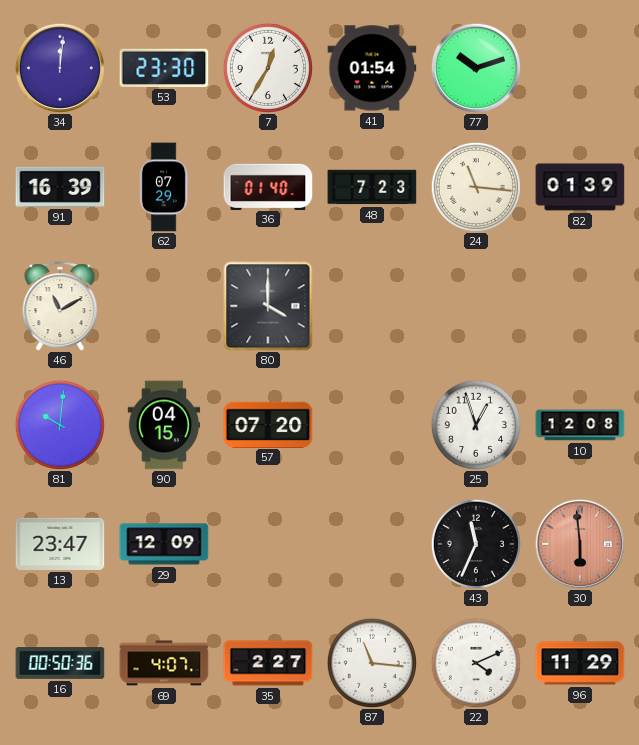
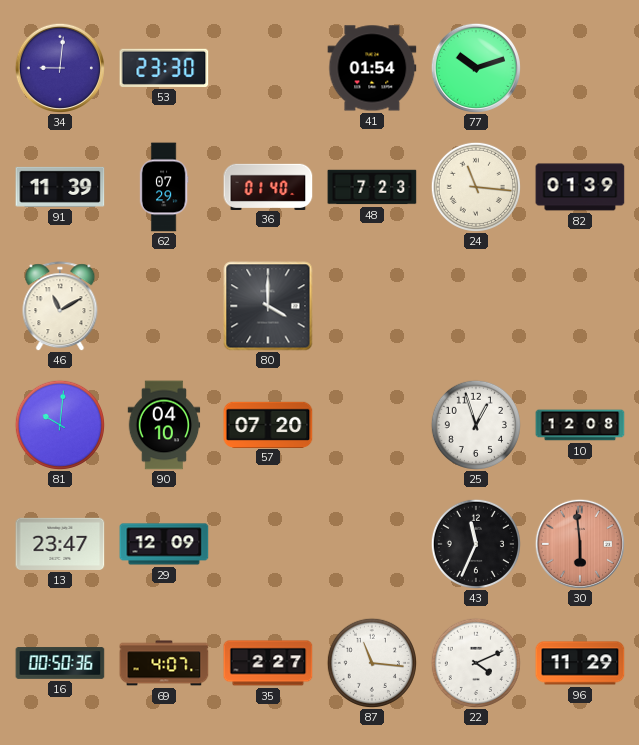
34: 12:01 -> 9:01
7: 12:35 -> none
91: 16:39 -> 11:39
90: 04:15 -> 04:10
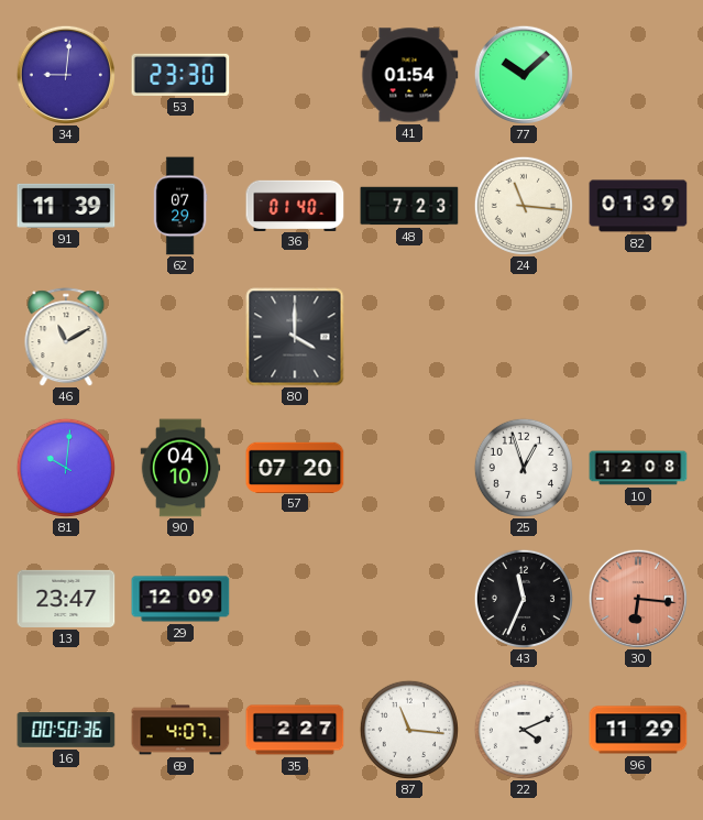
77: 10:12 -> 10:08
30: 5:59 -> 6:16
